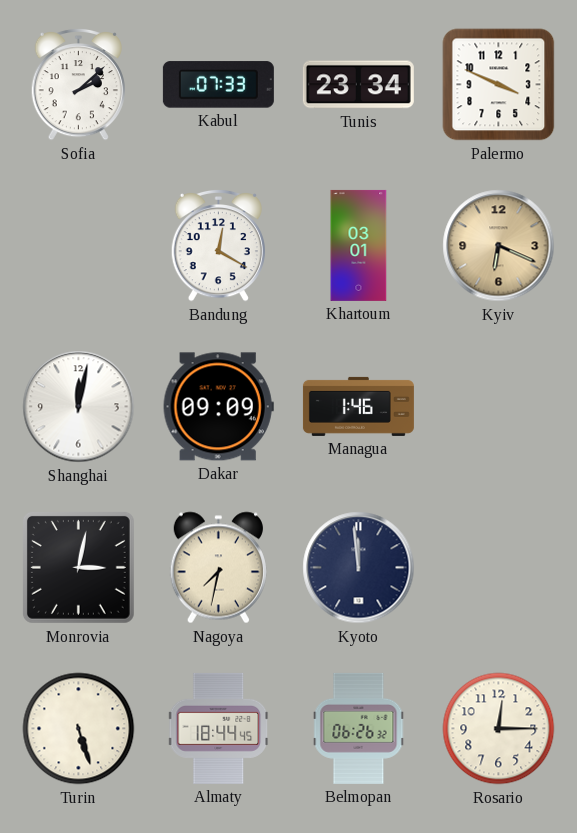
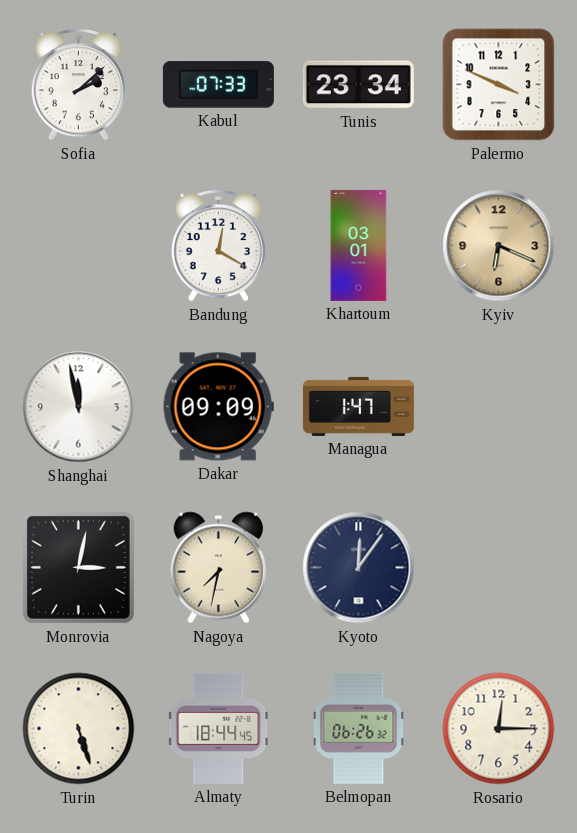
Shanghai: 12:02 -> 11:58
Managua: 1:46 -> 1:47
Kyoto: 11:59 -> 12:06
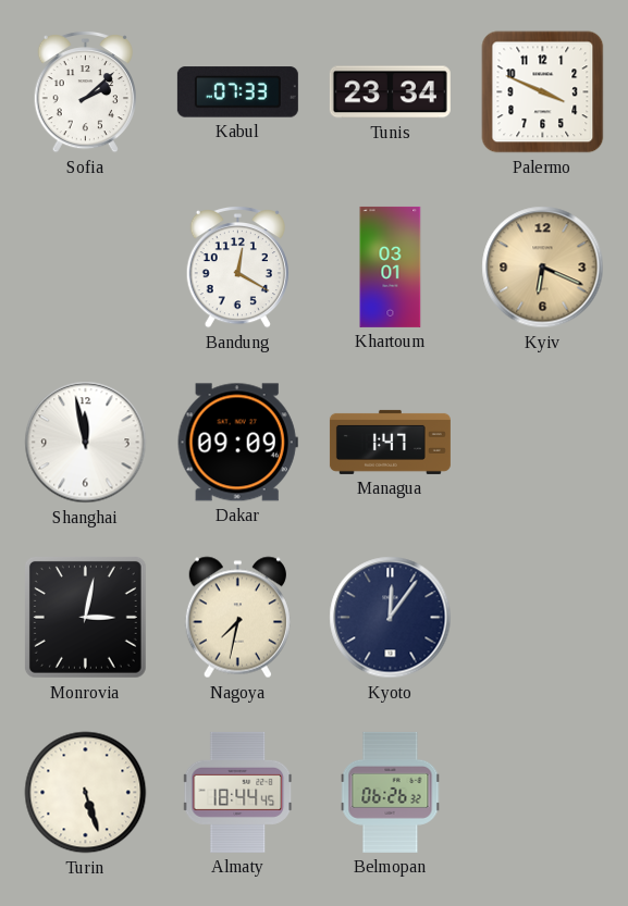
Rosario: 12:15 -> none
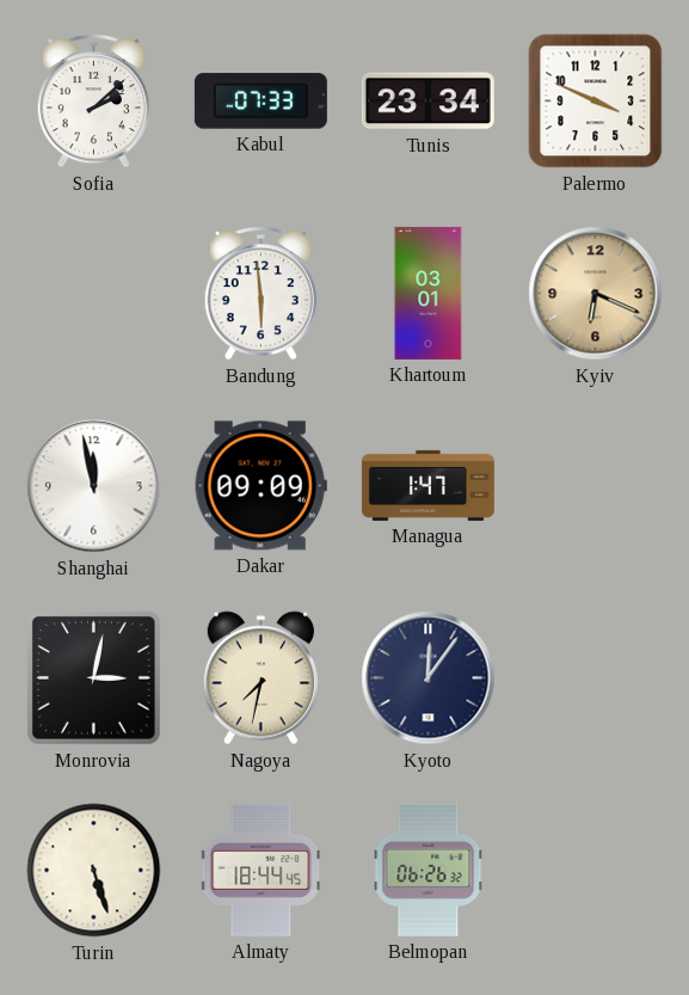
Bandung: 12:20 -> 5:59
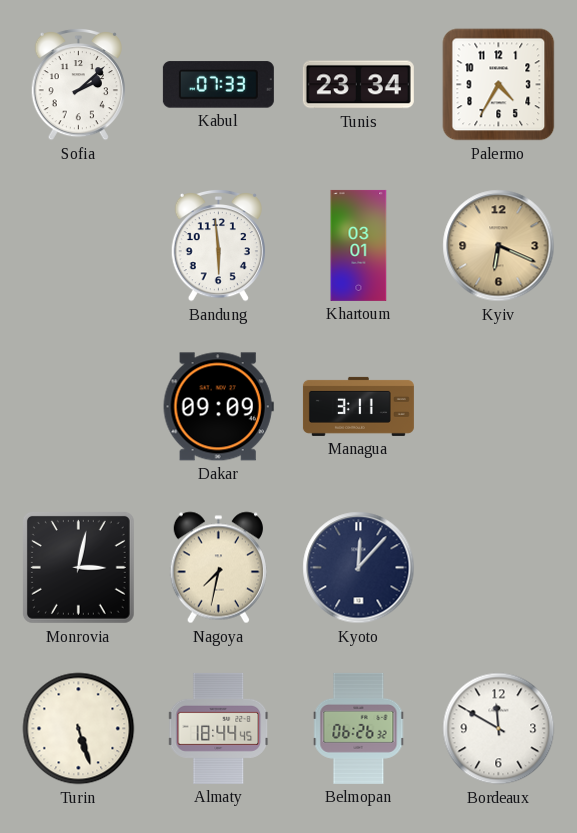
Palermo: 3:49 -> 4:35
Shanghai: 11:58 -> none
Managua: 1:47 -> 3:11
Kyoto: 12:06 -> 12:07
Bordeaux: none -> 11:50
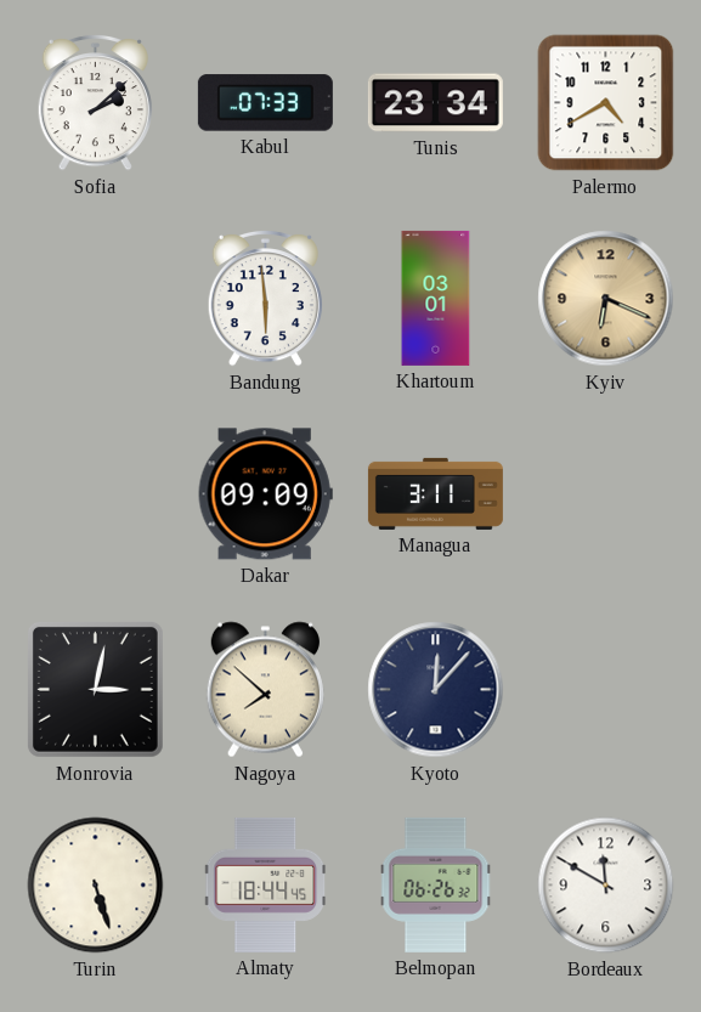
Palermo: 4:35 -> 4:40
Nagoya: 7:32 -> 7:52
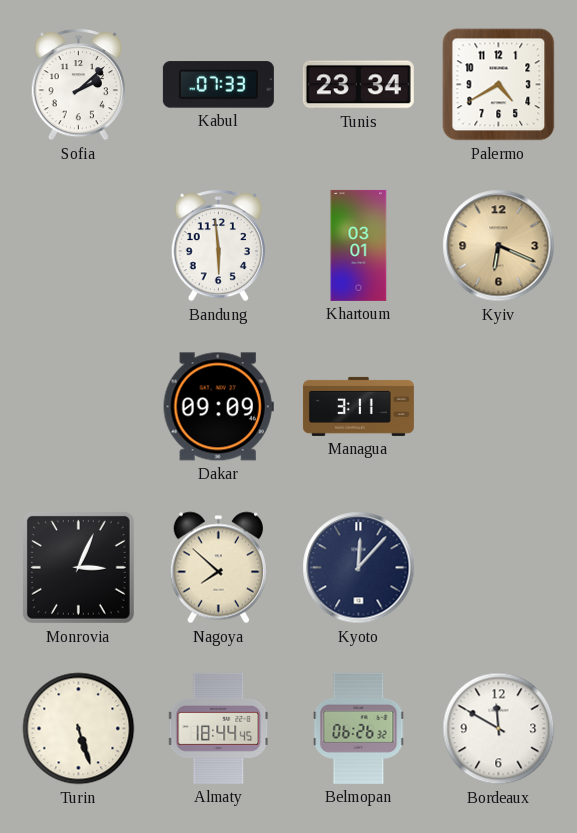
Monrovia: 3:02 -> 3:04
